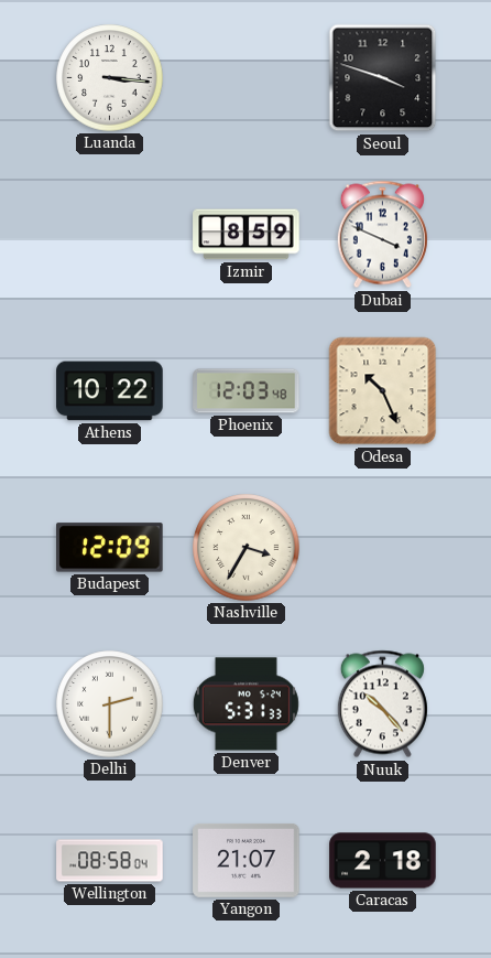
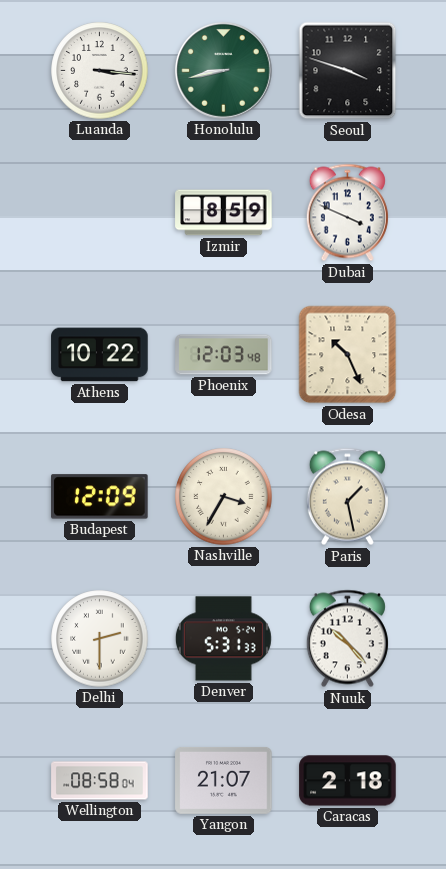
Honolulu: none -> 8:43
Paris: none -> 1:28
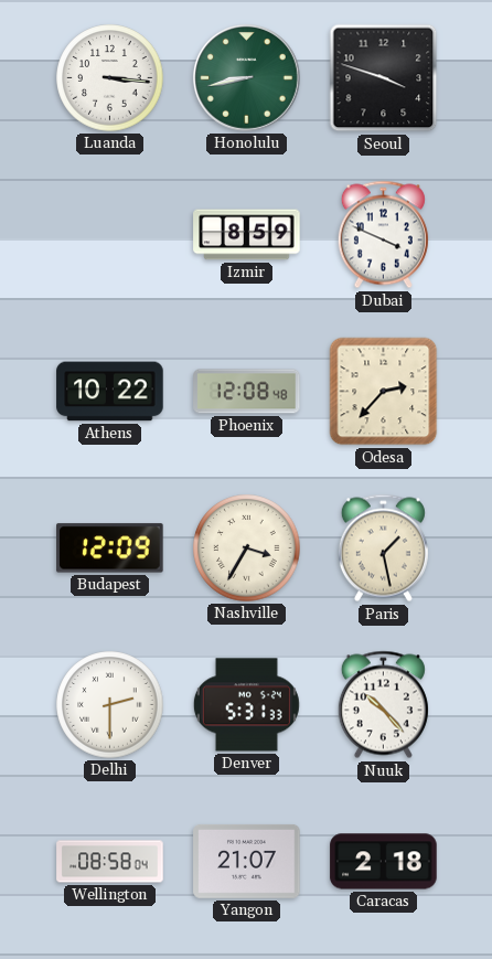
Phoenix: 12:03 -> 12:08
Odesa: 10:26 -> 2:37
